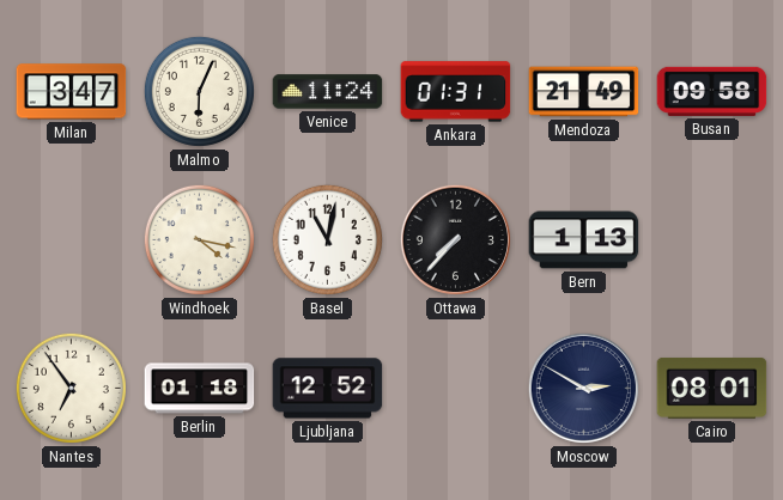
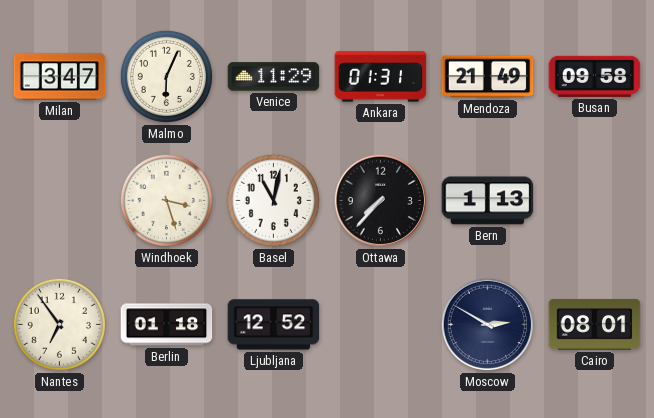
Venice: 11:24 -> 11:29
Windhoek: 4:17 -> 3:27
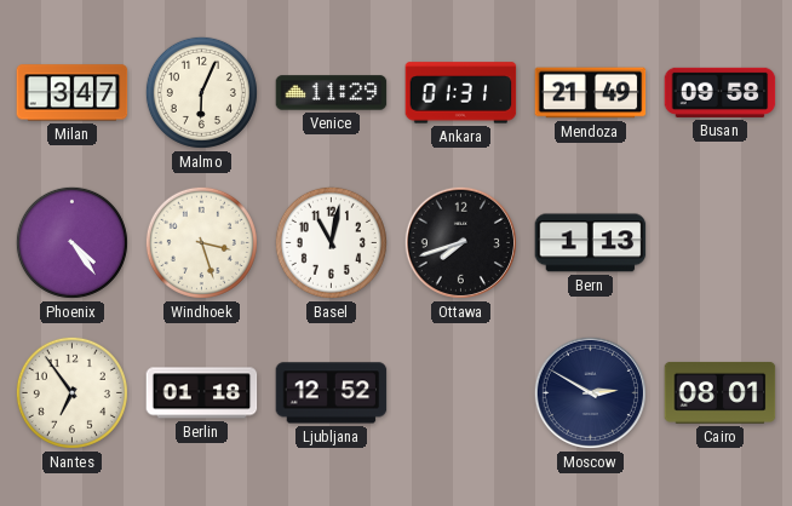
Phoenix: none -> 4:24
Ottawa: 7:37 -> 7:42
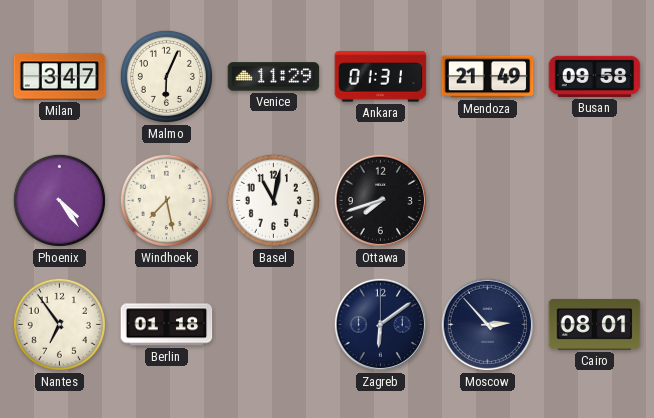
Windhoek: 3:27 -> 7:28
Bern: 1:13 -> none
Ljubljana: 12:52 -> none
Zagreb: none -> 6:09
Moscow: 2:50 -> 2:53
